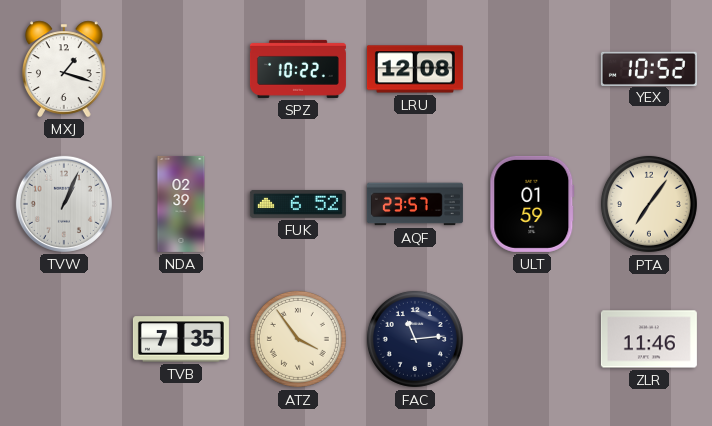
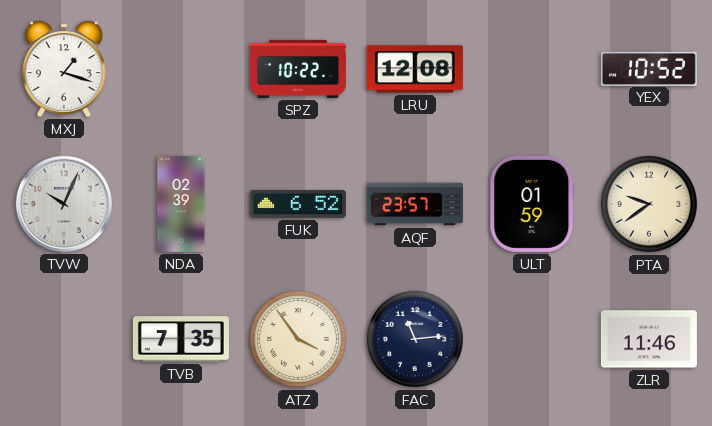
TVW: 1:04 -> 10:04
PTA: 7:06 -> 9:39
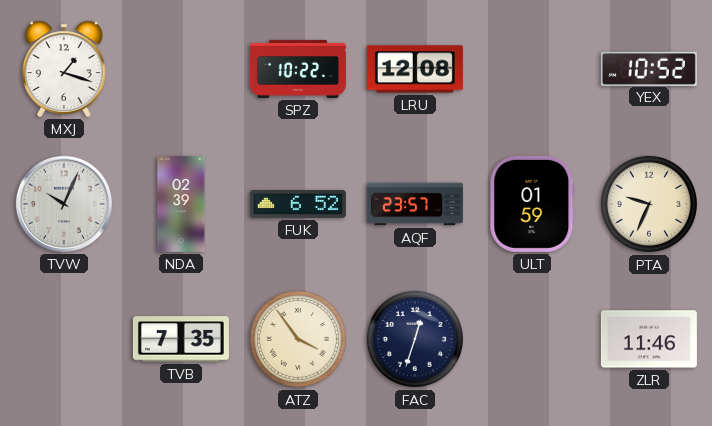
PTA: 9:39 -> 9:34
FAC: 11:14 -> 12:33
